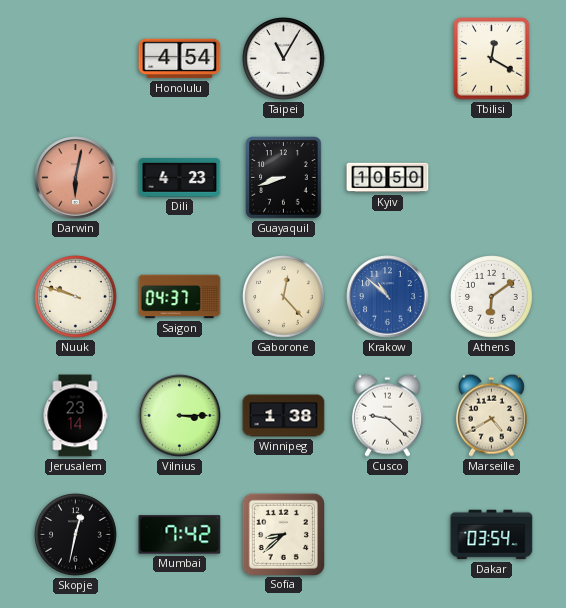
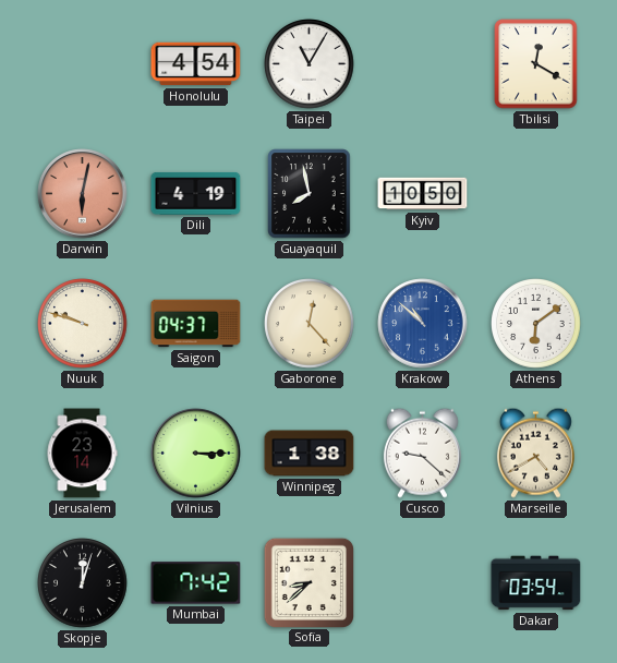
Dili: 4:23 -> 4:19
Guayaquil: 8:42 -> 7:58
Skopje: 12:32 -> 12:03
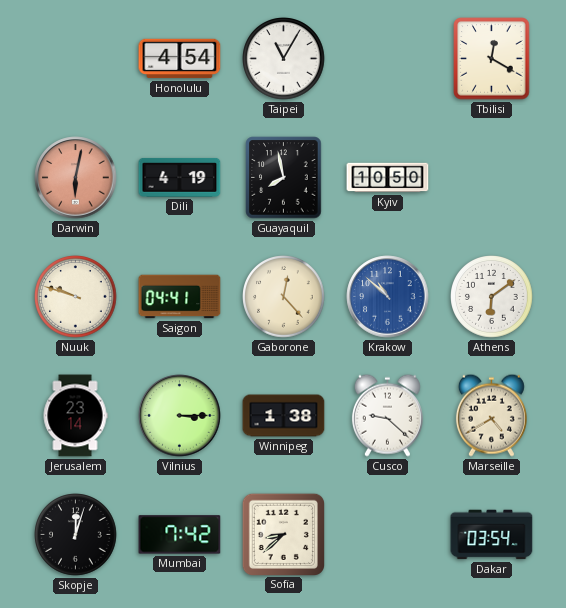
Saigon: 04:37 -> 04:41
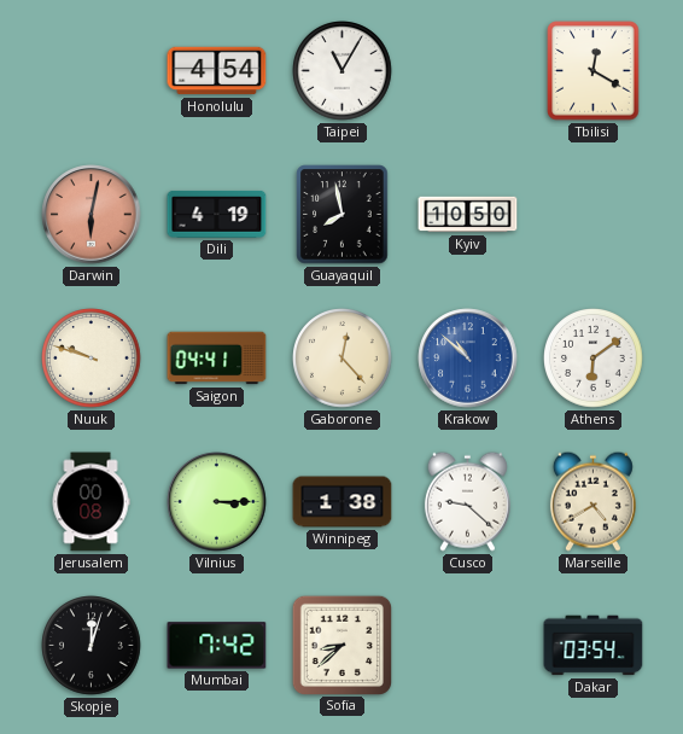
Jerusalem: 23:14 -> 00:08
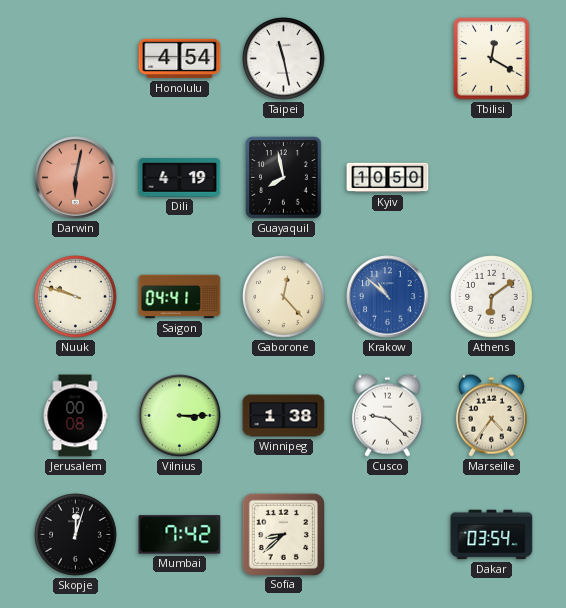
Taipei: 11:05 -> 11:28
Marseille: 4:40 -> 4:36
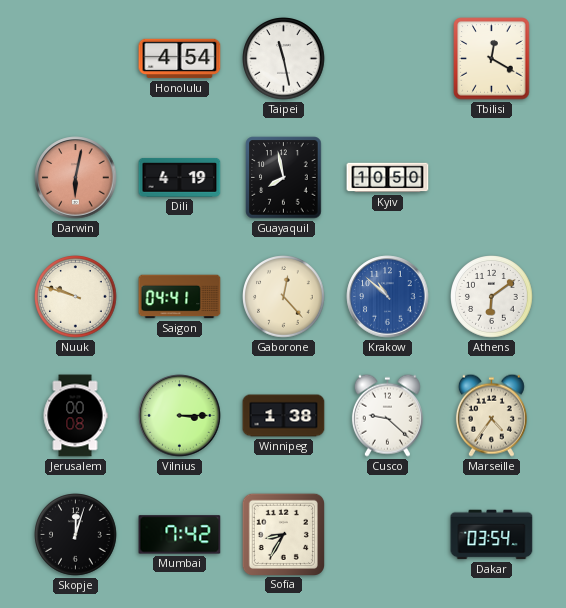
Sofia: 8:38 -> 8:35
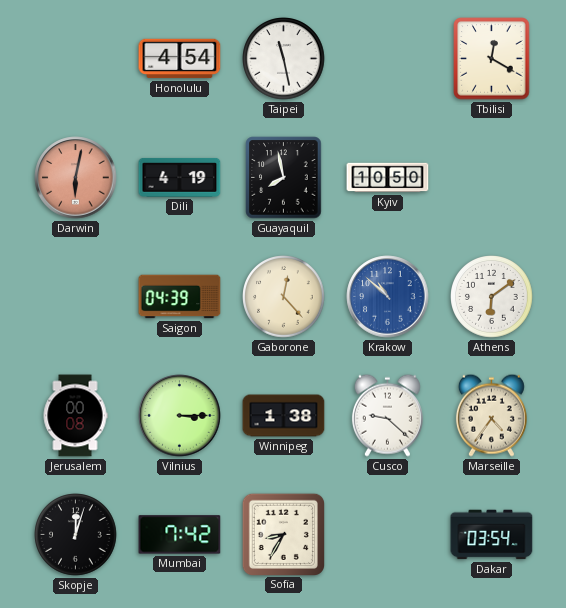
Nuuk: 9:48 -> none
Saigon: 04:41 -> 04:39
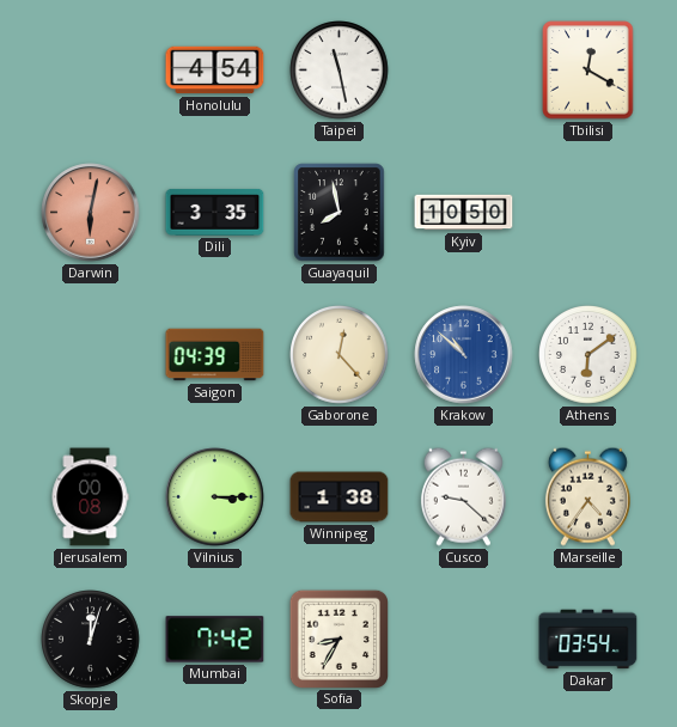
Dili: 4:19 -> 3:35
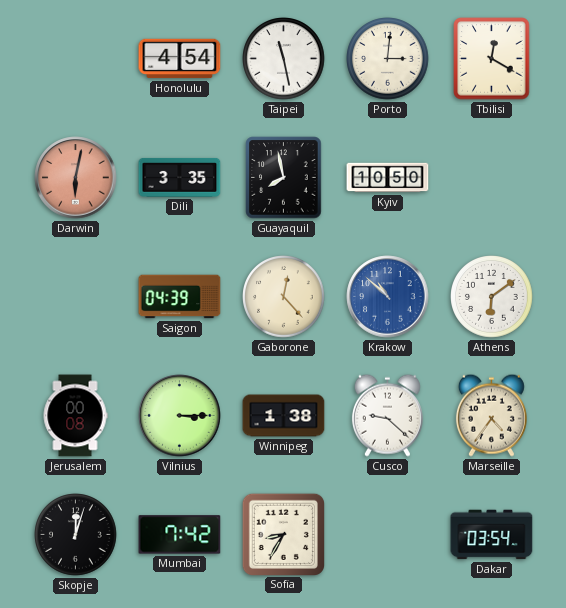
Porto: none -> 3:01
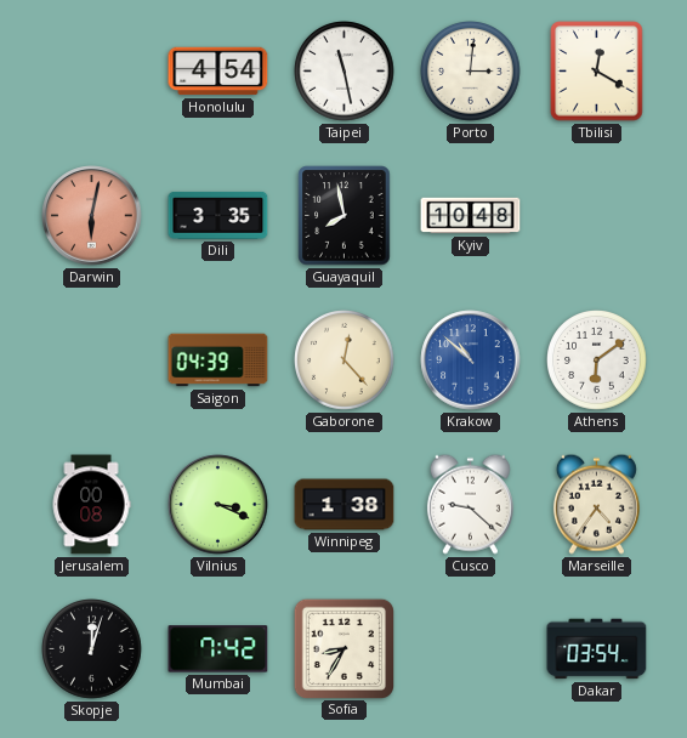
Kyiv: 10:50 -> 10:48
Vilnius: 3:15 -> 3:19
